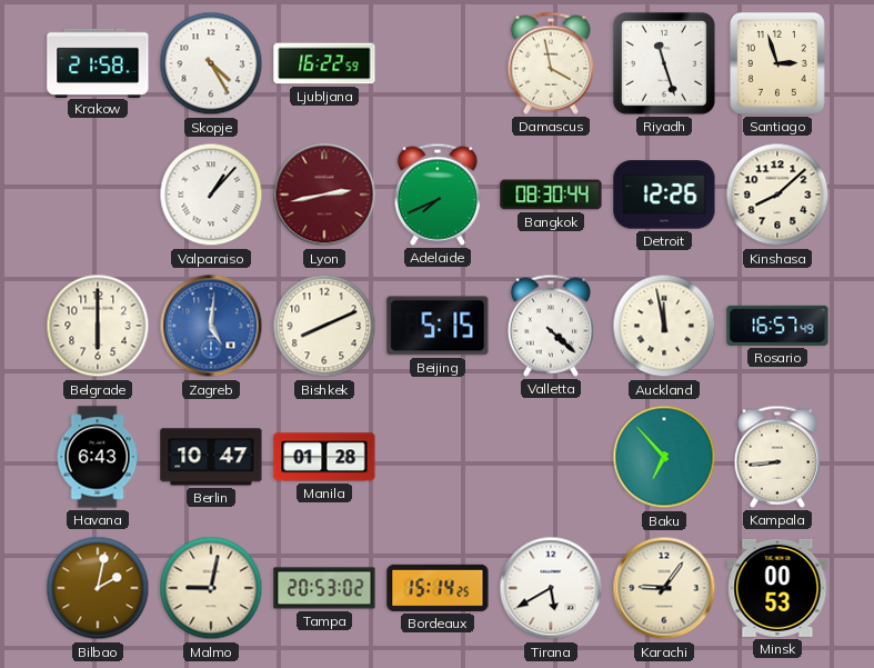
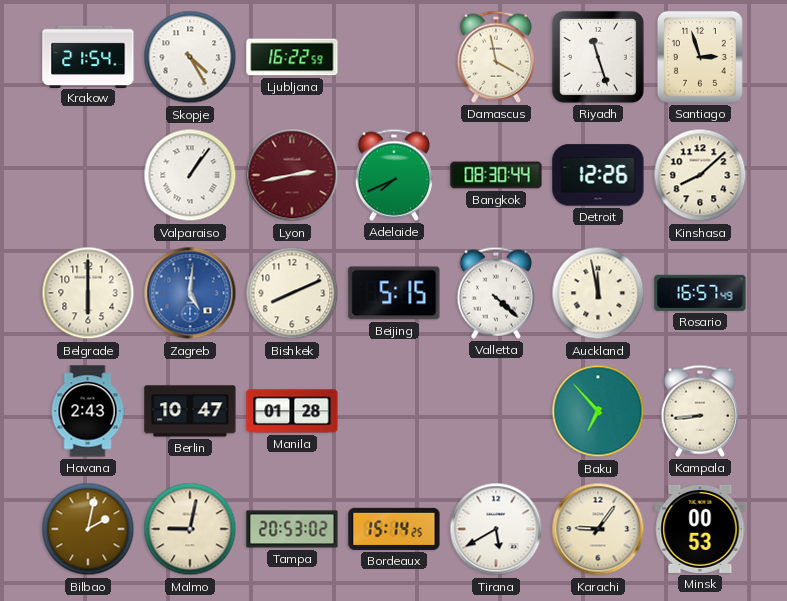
Krakow: 21:58 -> 21:54
Valparaiso: 1:07 -> 1:06
Havana: 6:43 -> 2:43
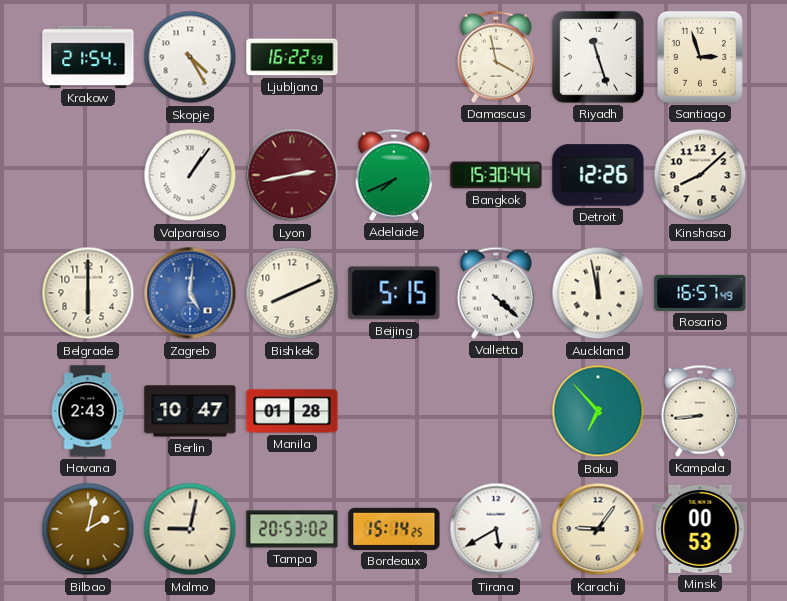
Bangkok: 08:30 -> 15:30
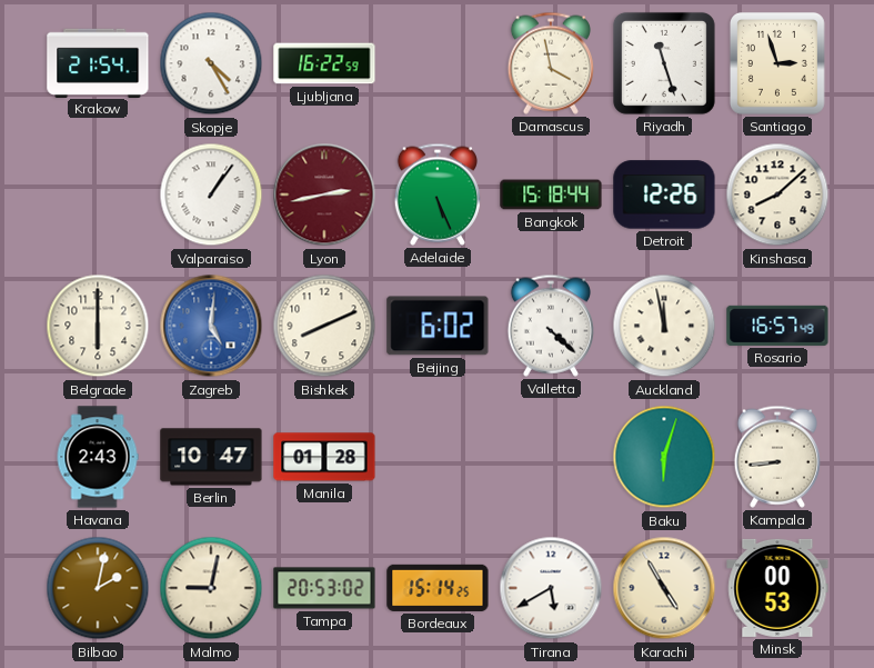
Adelaide: 7:41 -> 5:26
Bangkok: 15:30 -> 15:18
Beijing: 5:15 -> 6:02
Baku: 6:53 -> 6:03
Karachi: 9:06 -> 4:55
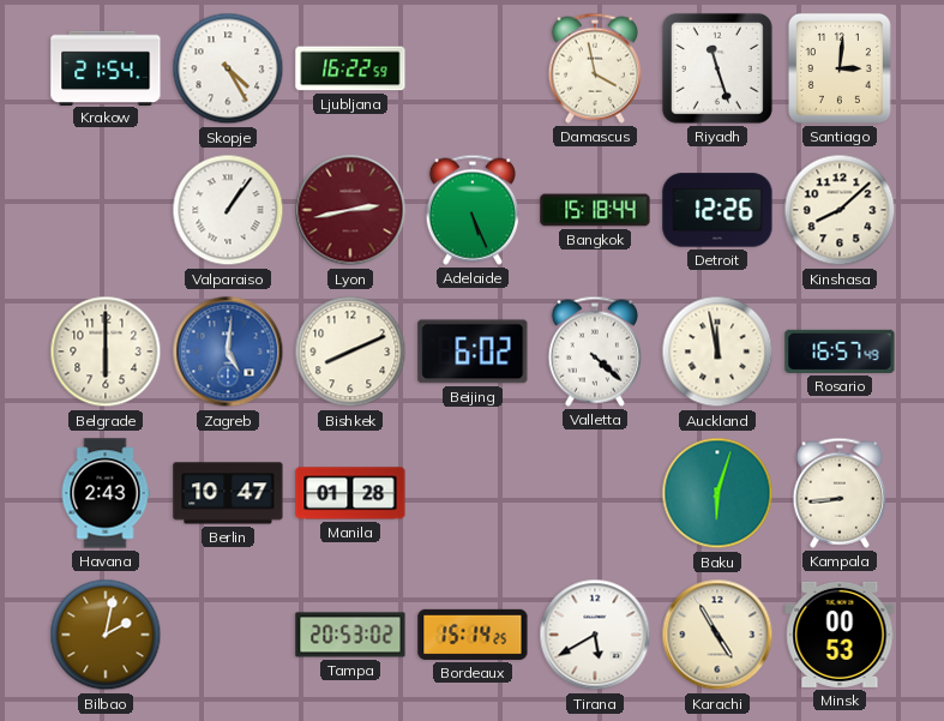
Santiago: 2:57 -> 3:01
Malmo: 9:02 -> none
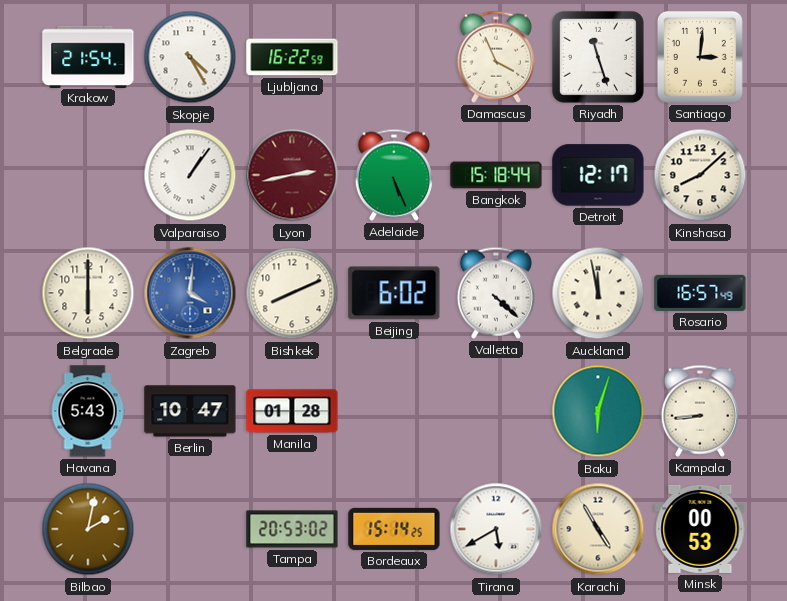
Damascus: 3:58 -> 3:56
Detroit: 12:26 -> 12:17
Zagreb: 5:01 -> 4:01
Havana: 2:43 -> 5:43
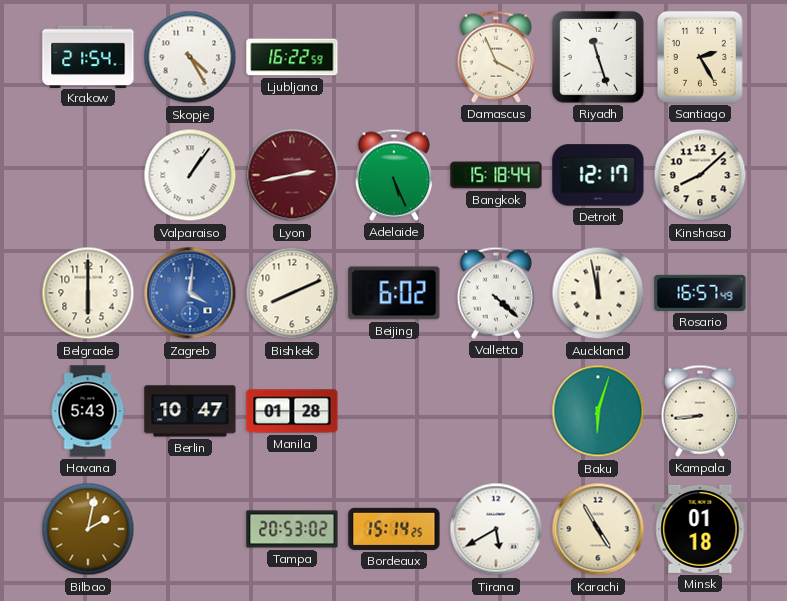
Santiago: 3:01 -> 2:25
Minsk: 00:53 -> 01:18
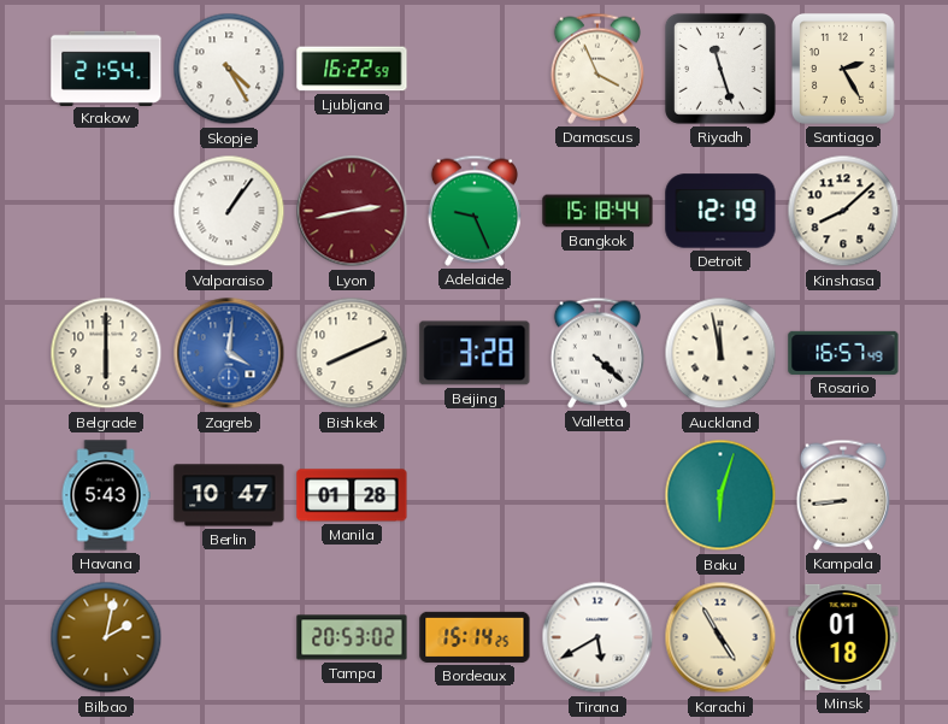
Adelaide: 5:26 -> 9:26
Detroit: 12:17 -> 12:19
Beijing: 6:02 -> 3:28
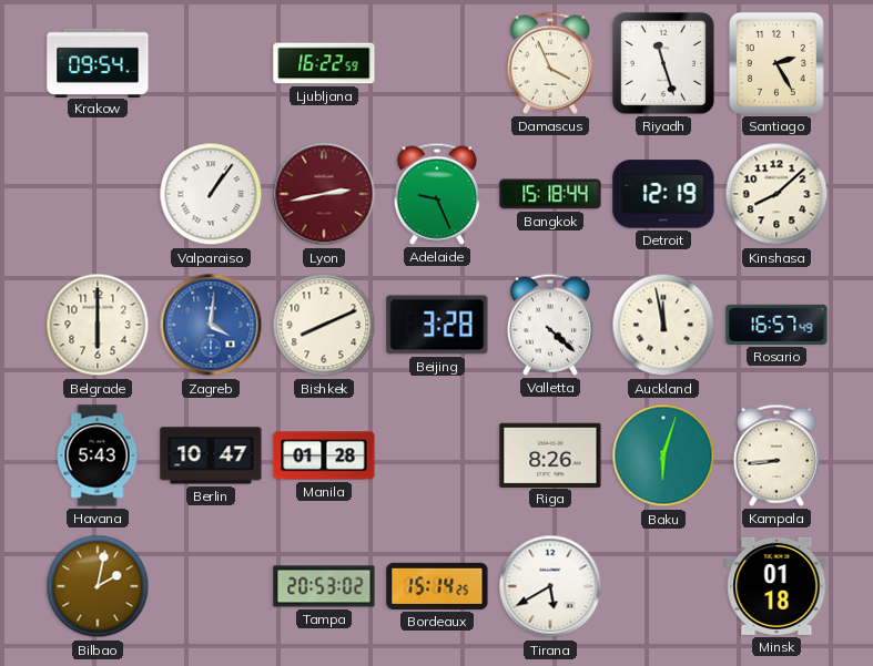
Krakow: 21:54 -> 09:54
Skopje: 4:25 -> none
Riga: none -> 8:26
Karachi: 4:55 -> none
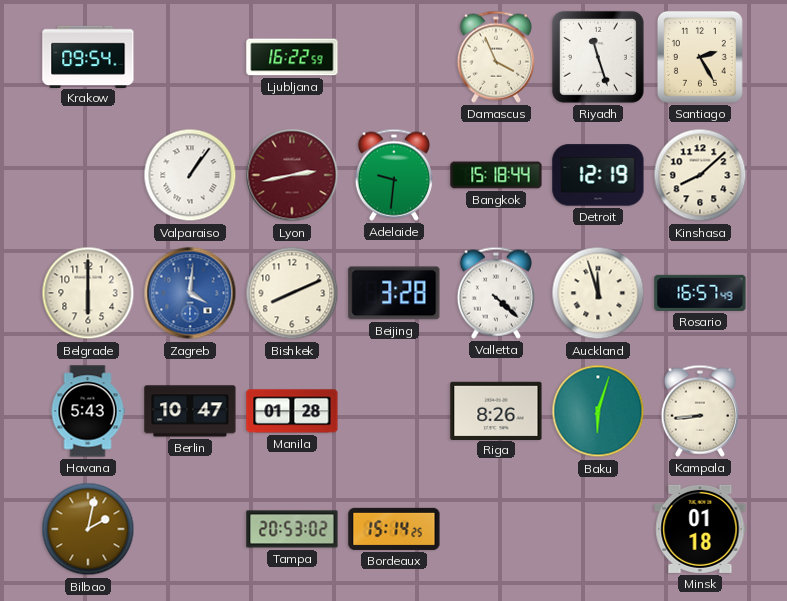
Adelaide: 9:26 -> 9:31
Auckland: 11:58 -> 11:57
Tirana: 5:40 -> none
